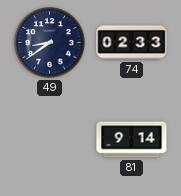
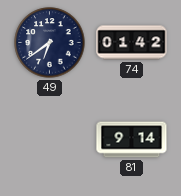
49: 8:39 -> 6:39
74: 02:33 -> 01:42
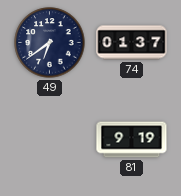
74: 01:42 -> 01:37
81: 9:14 -> 9:19
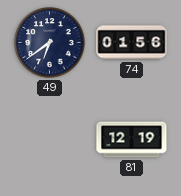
74: 01:37 -> 01:56
81: 9:19 -> 12:19
